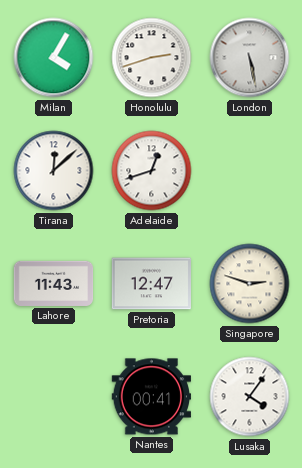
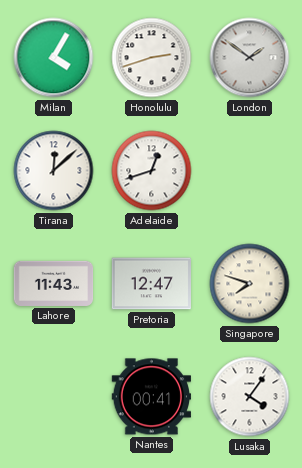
London: 5:28 -> 1:51
Singapore: 2:48 -> 7:48
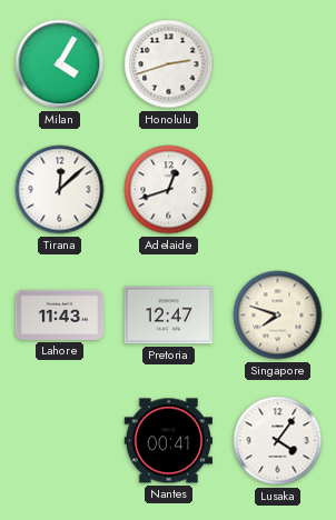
London: 1:51 -> none
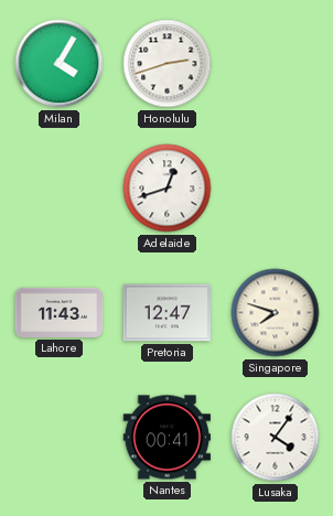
Tirana: 12:08 -> none
